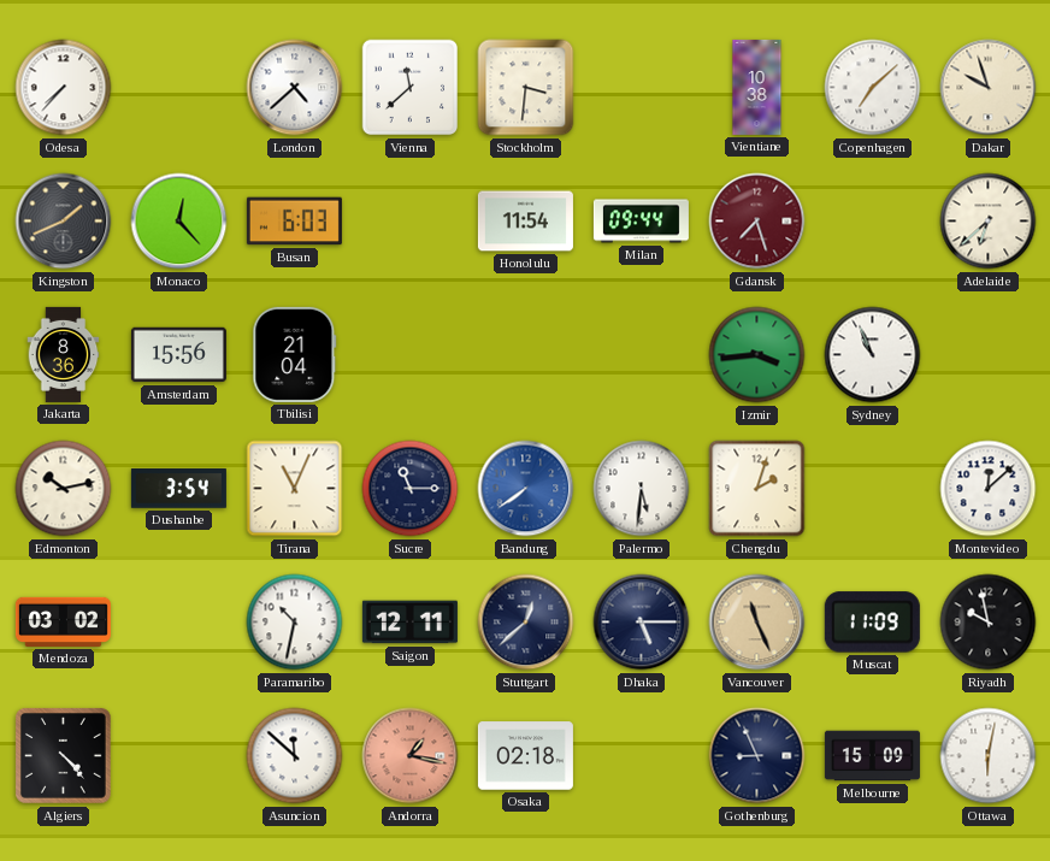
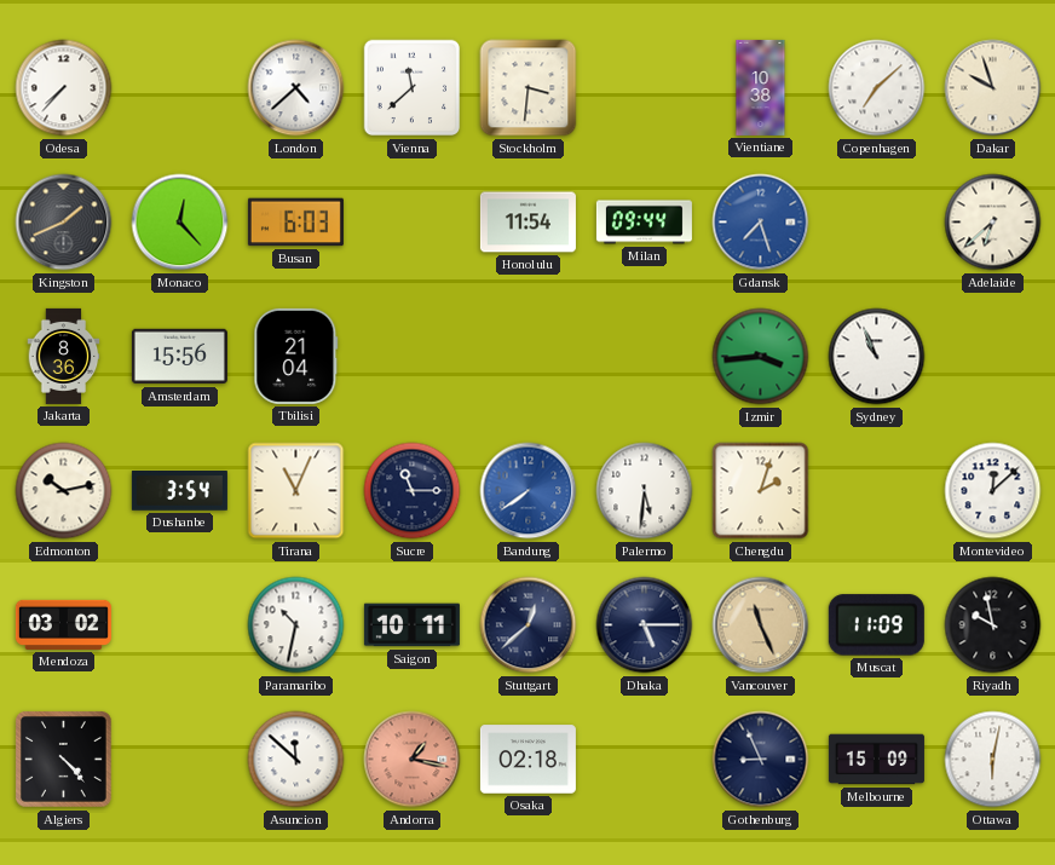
Gdansk dial: burgundy -> blue
Saigon: 12:11 -> 10:11
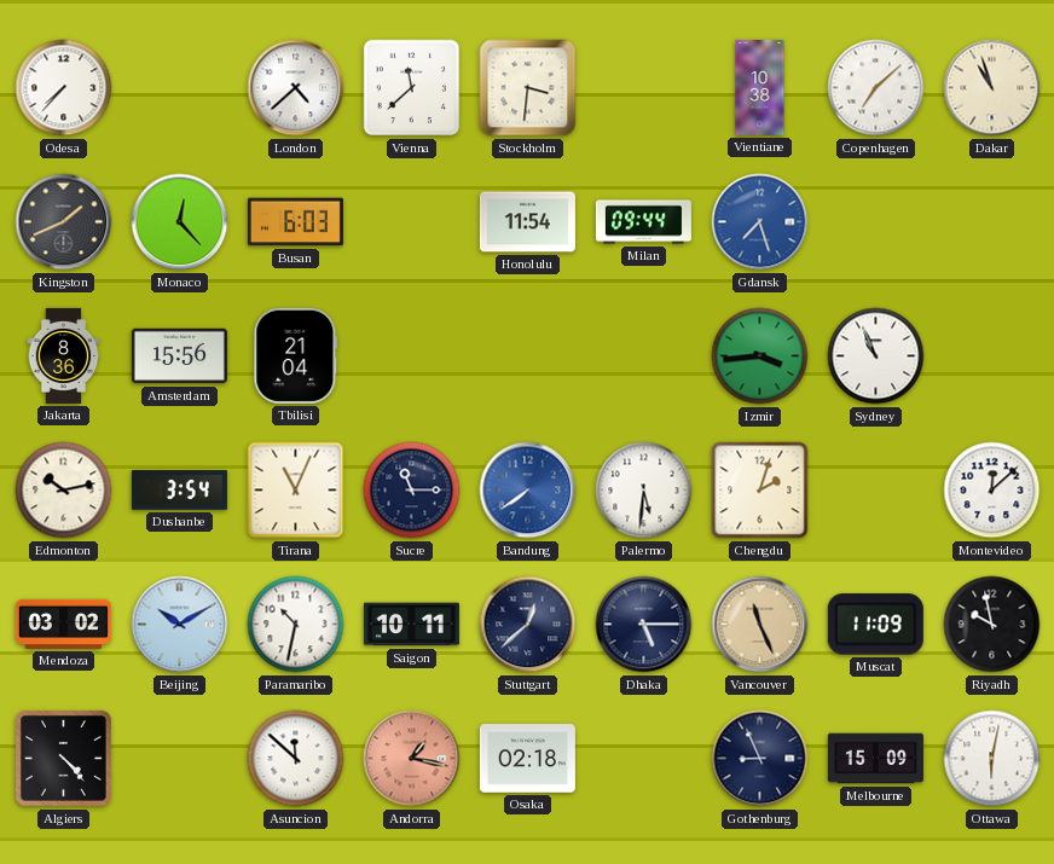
Dakar: 9:57 -> 10:57
Adelaide: 6:38 -> none
Beijing: none -> 10:10
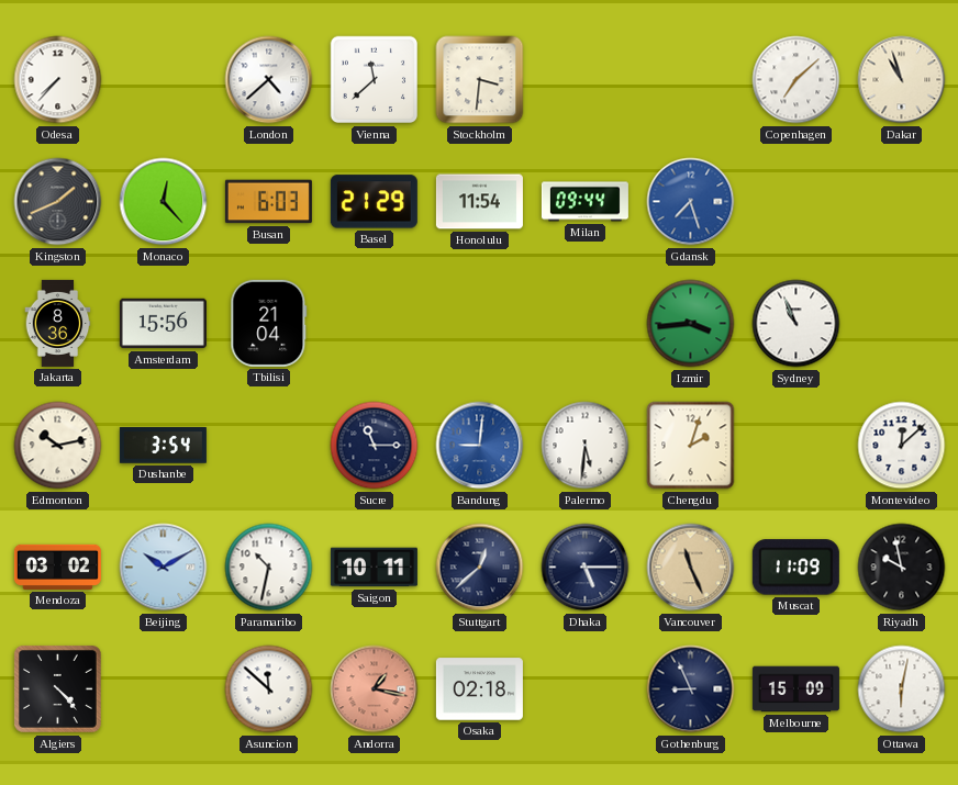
Vientiane: 10:38 -> none
Basel: none -> 21:29
Tirana: 11:04 -> none
Bandung: 7:39 -> 9:01
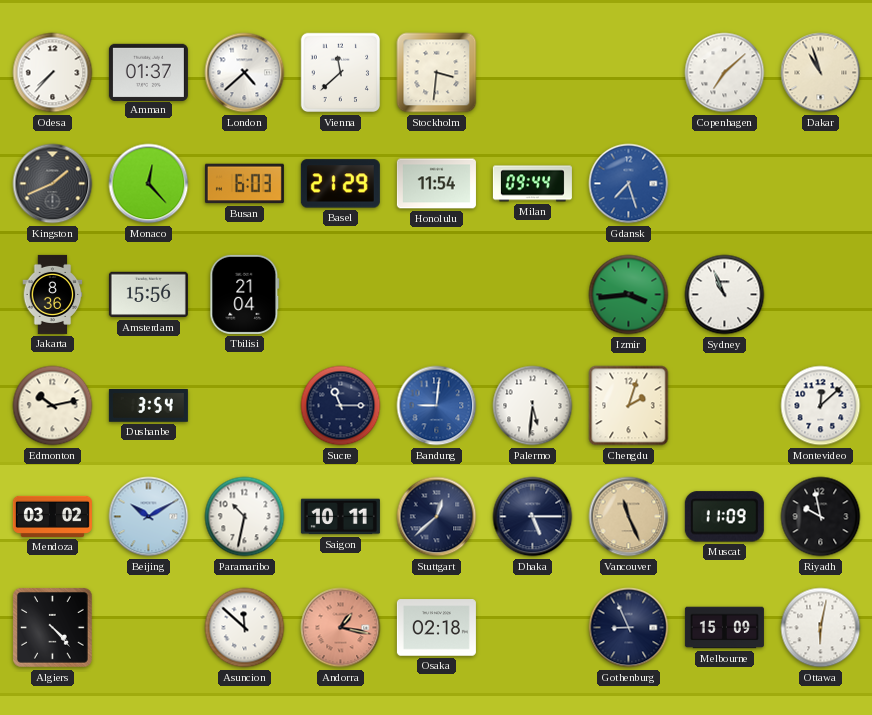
Amman: none -> 01:37
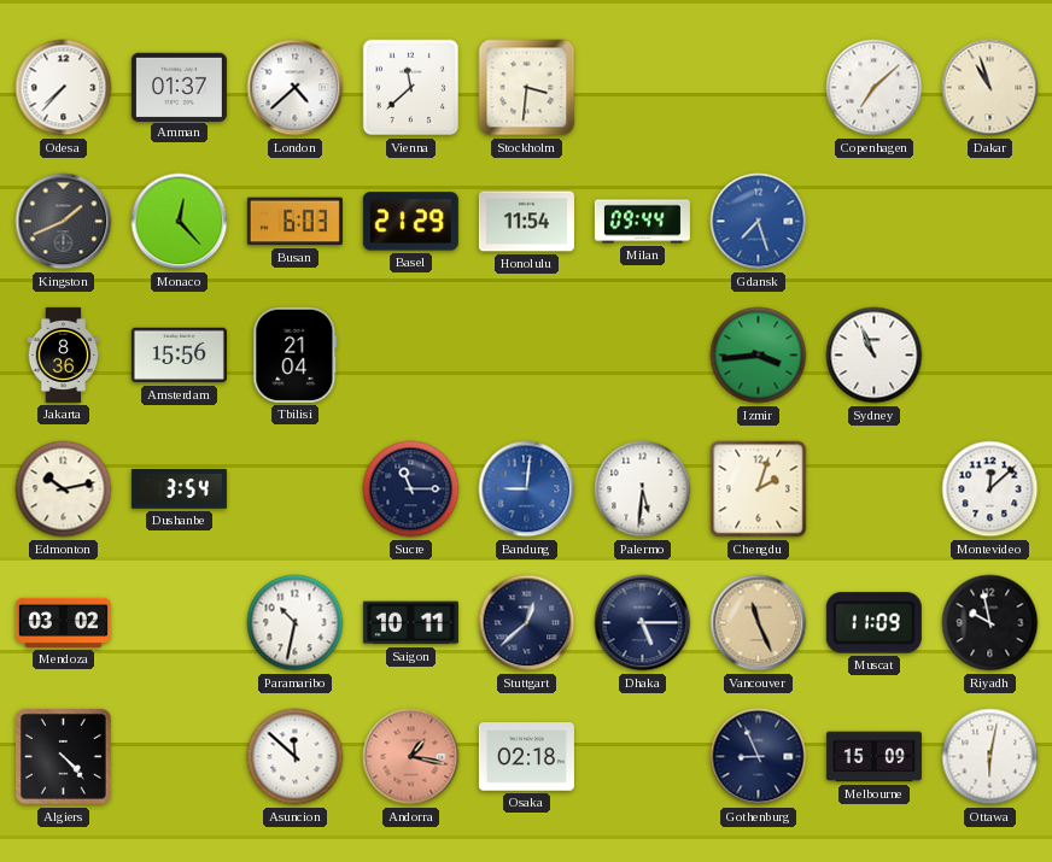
Beijing: 10:10 -> none
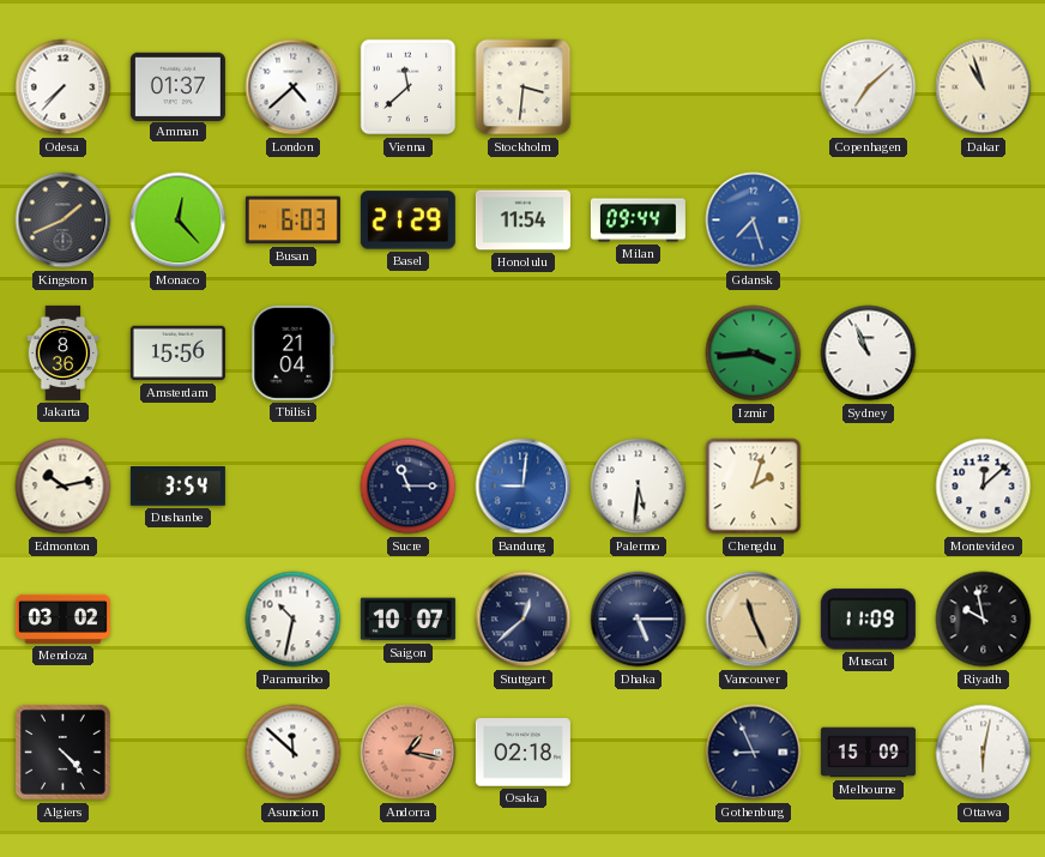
Saigon: 10:11 -> 10:07
